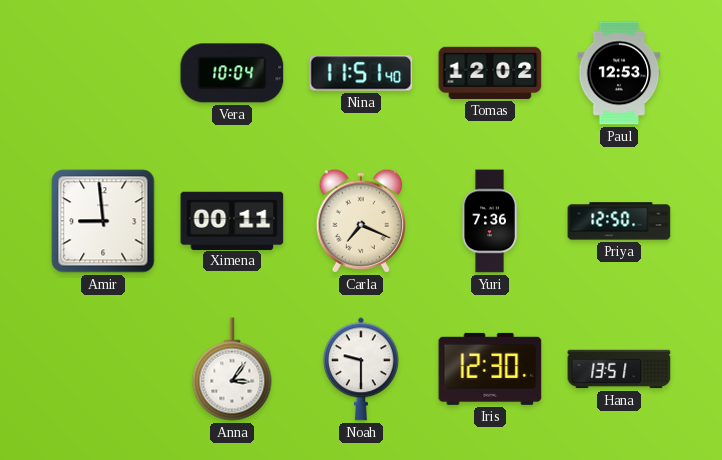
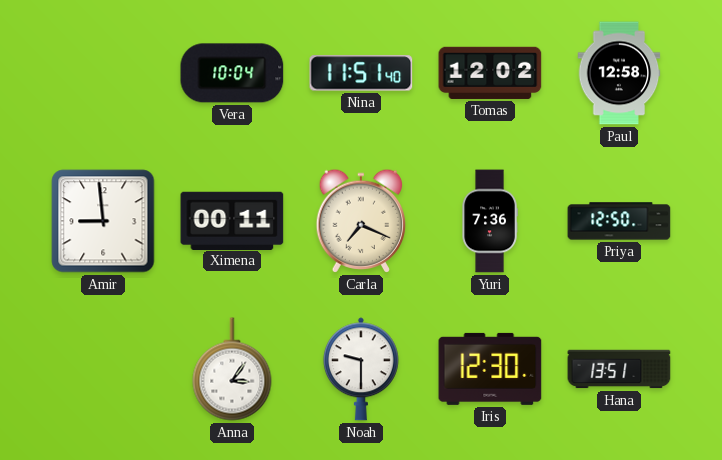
Paul: 12:53 -> 12:58
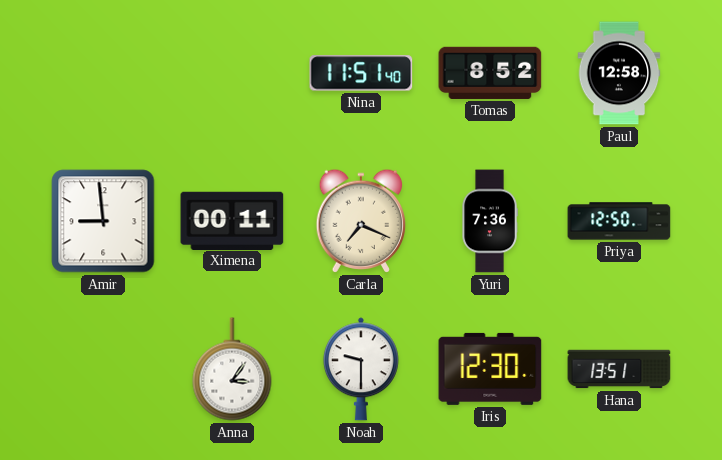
Vera: 10:04 -> none
Tomas: 12:02 -> 8:52
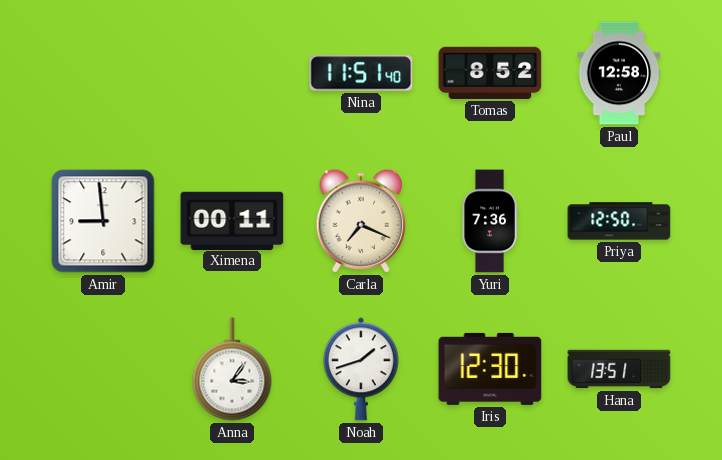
Noah: 9:30 -> 1:42
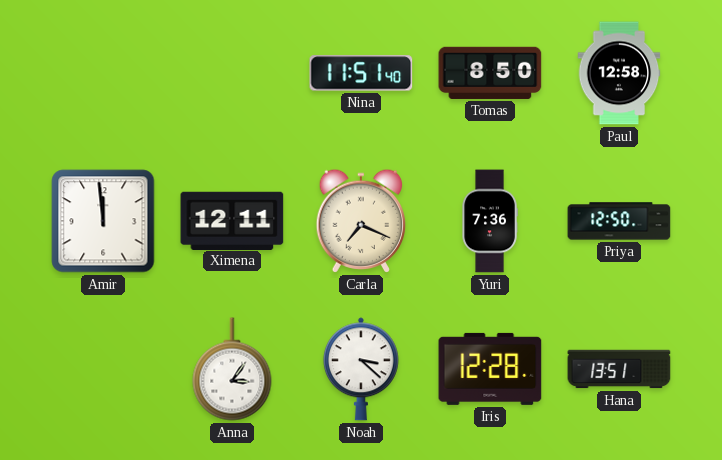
Tomas: 8:52 -> 8:50
Amir: 8:59 -> 11:59
Ximena: 00:11 -> 12:11
Noah: 1:42 -> 3:22
Iris: 12:30 -> 12:28
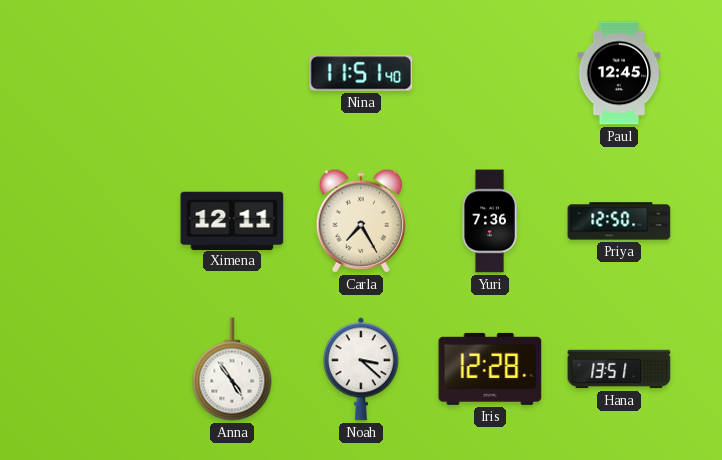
Tomas: 8:50 -> none
Paul: 12:58 -> 12:45
Amir: 11:59 -> none
Carla: 7:19 -> 7:25
Anna: 3:06 -> 4:54
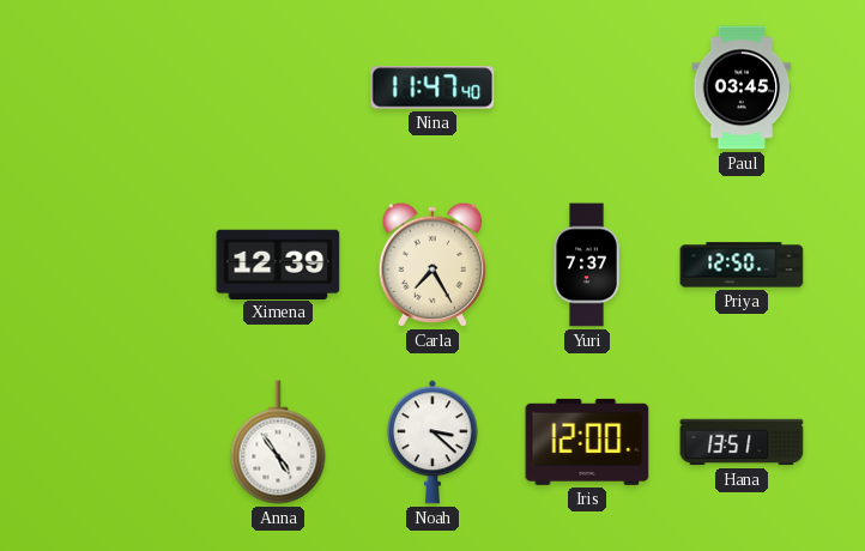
Nina: 11:51 -> 11:47
Paul: 12:45 -> 03:45
Ximena: 12:11 -> 12:39
Yuri: 7:36 -> 7:37
Iris: 12:28 -> 12:00
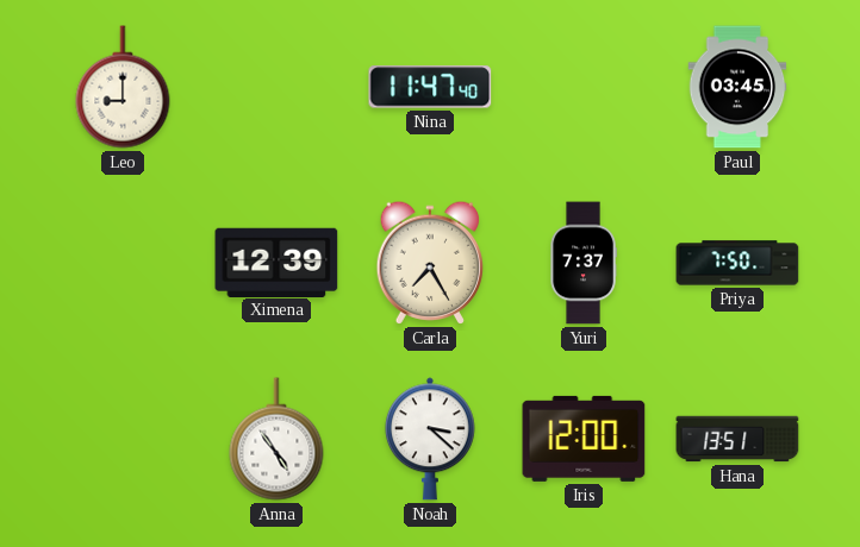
Leo: none -> 9:00
Priya: 12:50 -> 7:50
